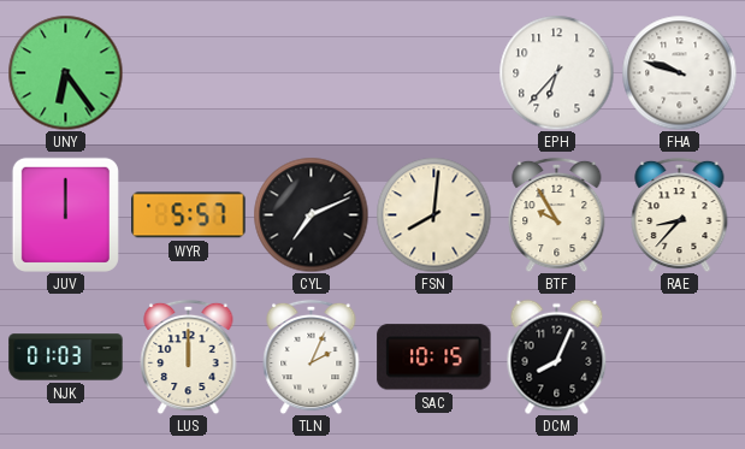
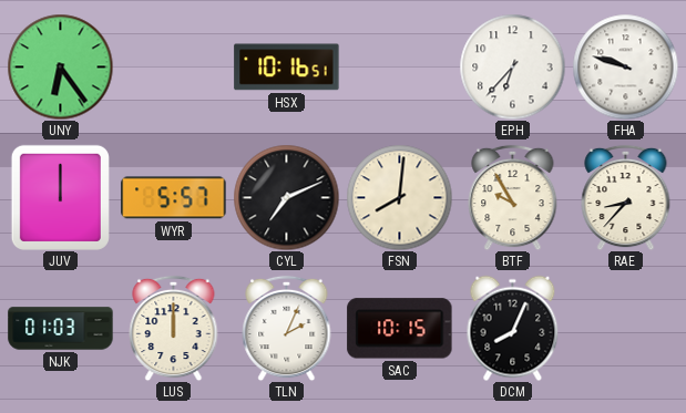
HSX: none -> 10:16
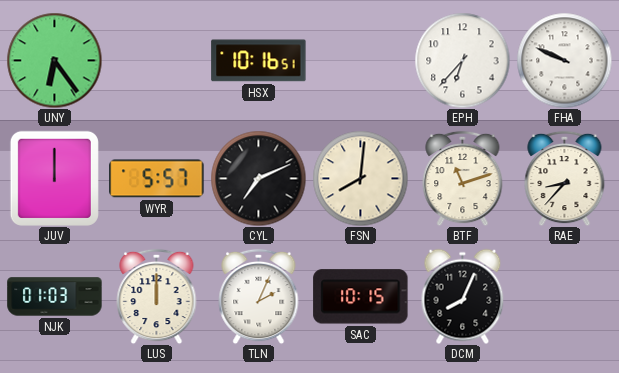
FHA: 9:48 -> 9:49
BTF: 9:55 -> 11:12
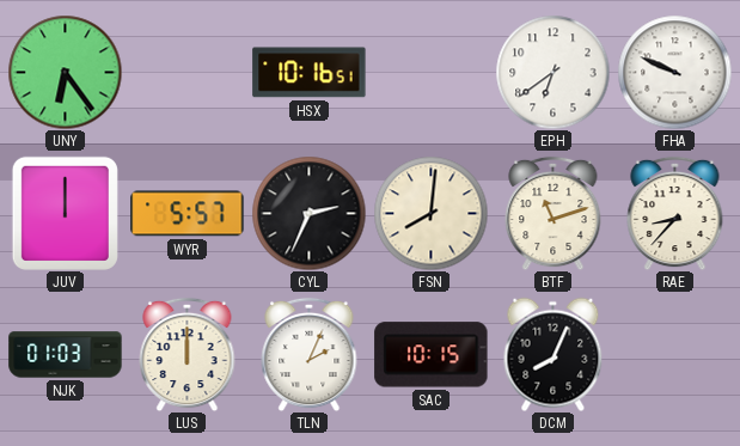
EPH: 6:37 -> 6:39
CYL: 7:11 -> 2:34
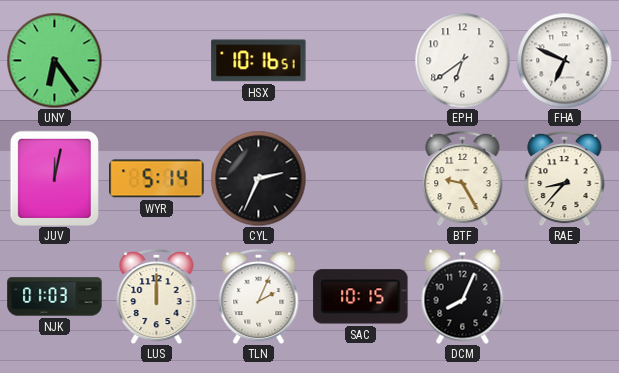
FHA: 9:49 -> 6:49
JUV: 12:00 -> 12:02
WYR: 5:57 -> 5:14
FSN: 8:01 -> none
BTF: 11:12 -> 9:25
